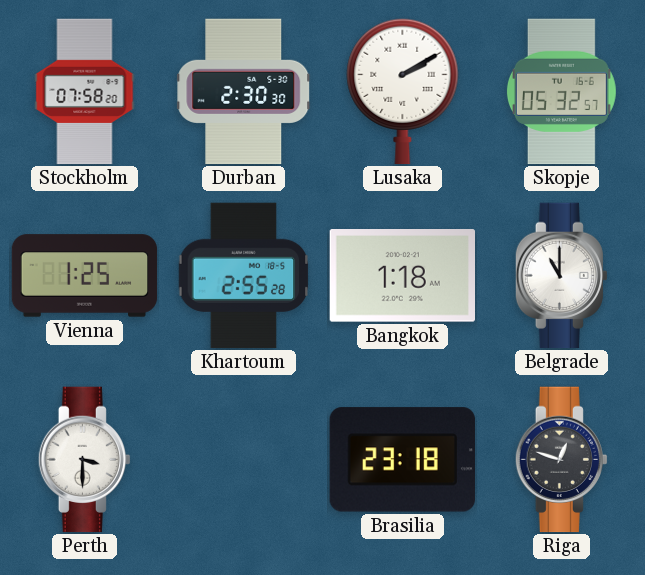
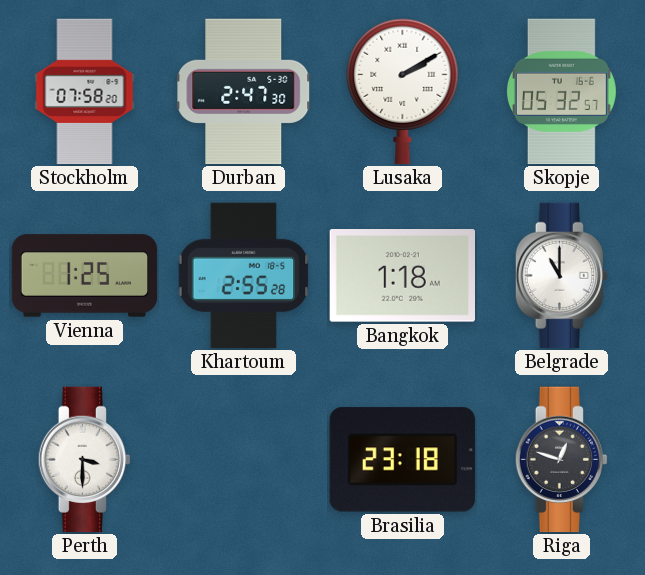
Durban: 2:30 -> 2:47
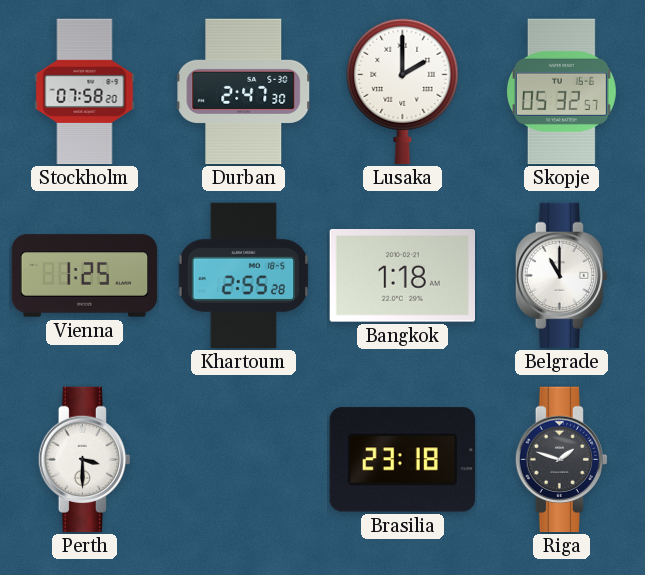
Lusaka: 2:10 -> 2:00
Riga: 12:48 -> 1:48
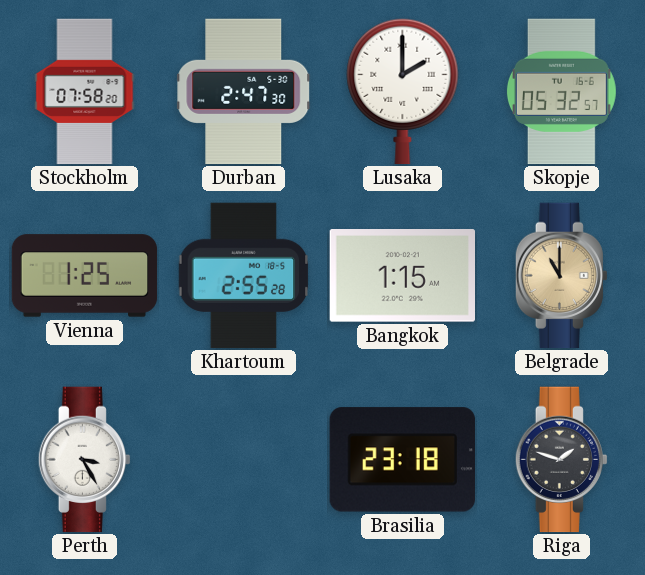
Bangkok: 1:18 -> 1:15
Belgrade dial: white -> champagne
Perth: 3:30 -> 3:25
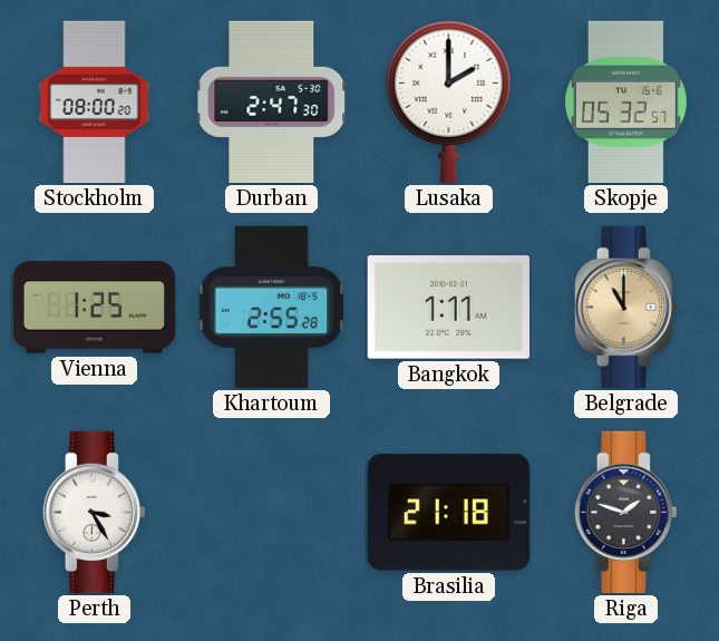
Stockholm: 07:58 -> 08:00
Bangkok: 1:15 -> 1:11
Brasilia: 23:18 -> 21:18
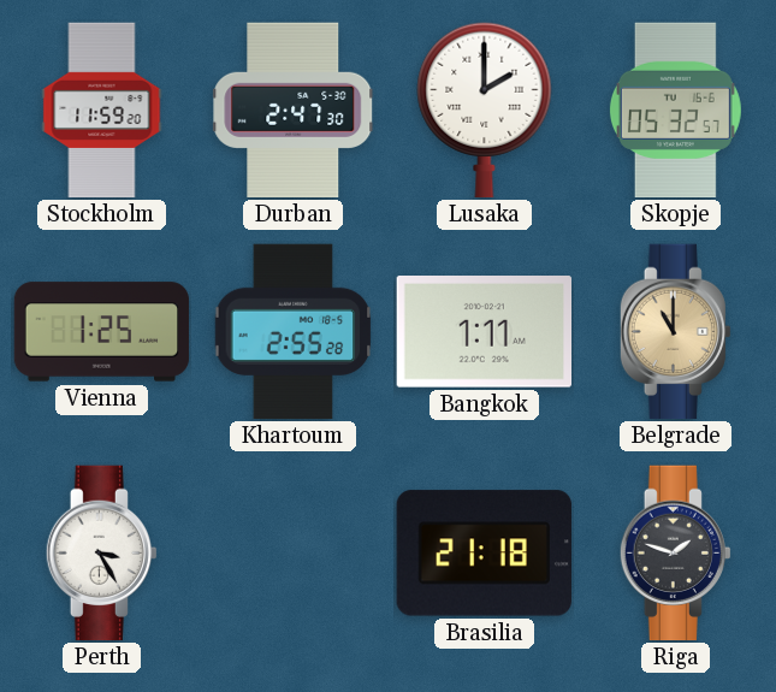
Stockholm: 08:00 -> 11:59
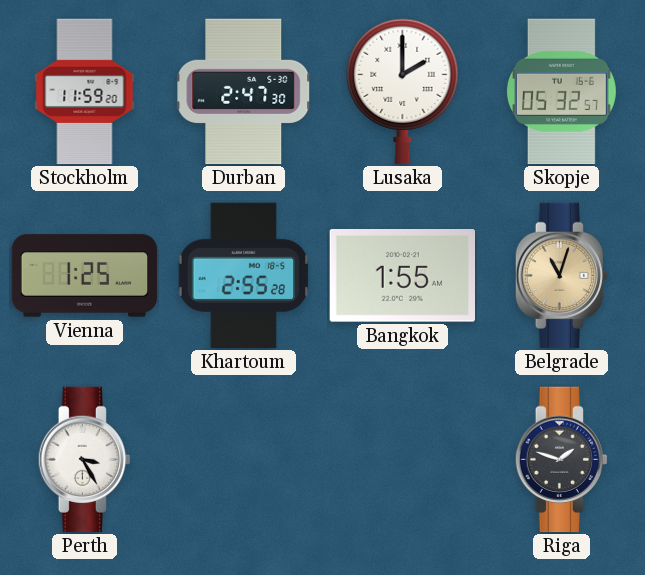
Bangkok: 1:11 -> 1:55
Belgrade: 11:00 -> 11:03
Brasilia: 21:18 -> none
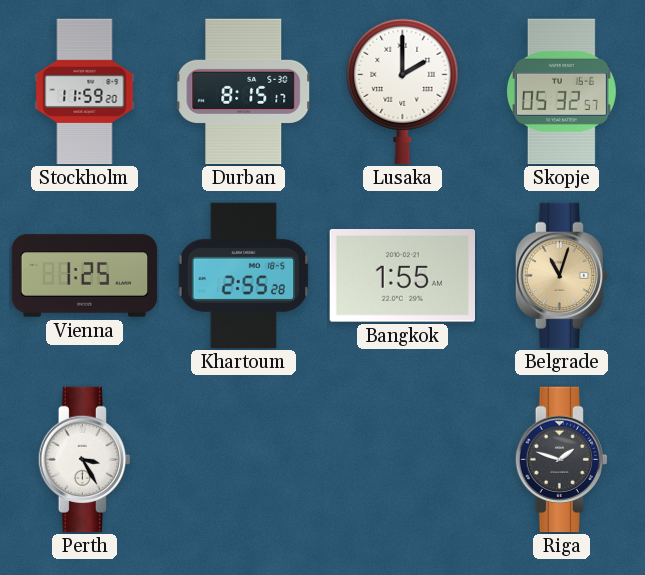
Durban: 2:47 -> 8:15
